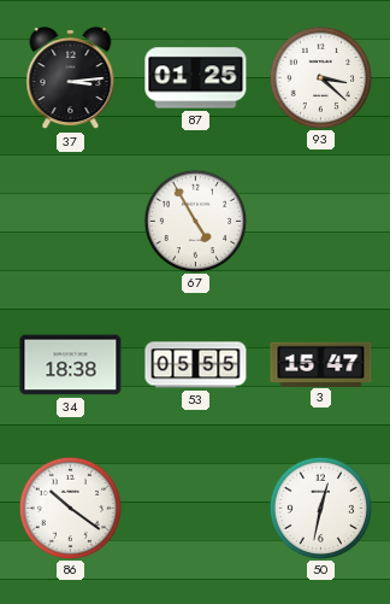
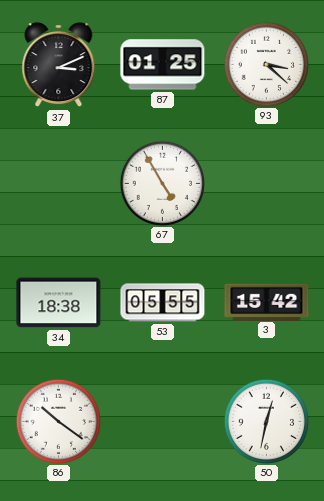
37: 3:14 -> 3:11
3: 15:47 -> 15:42
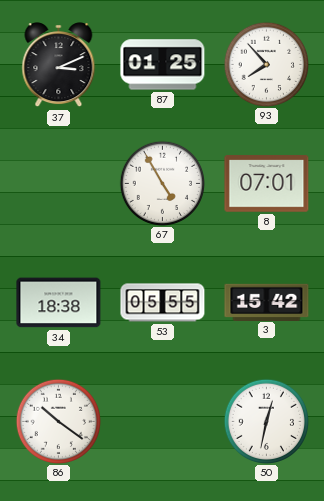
93: 3:22 -> 7:53
8: none -> 07:01
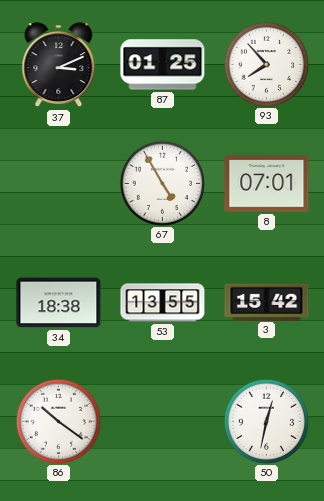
53: 05:55 -> 13:55
